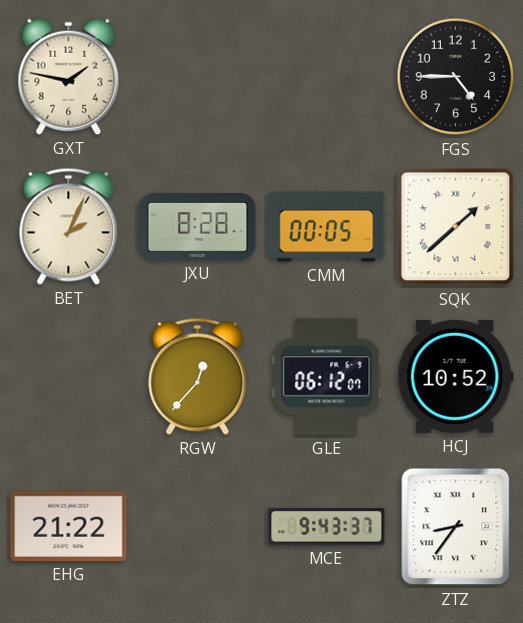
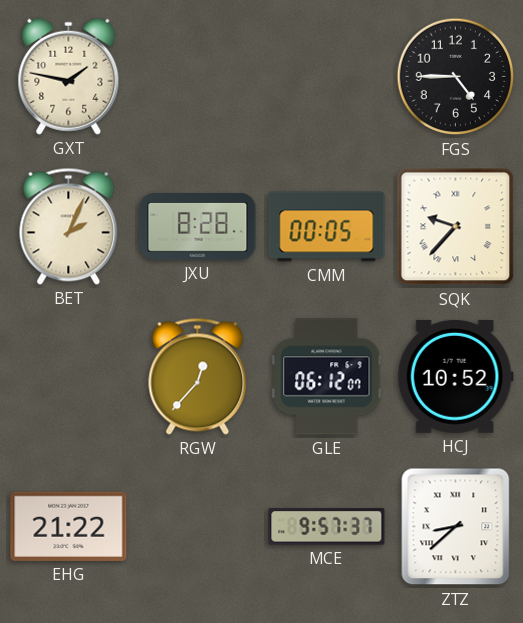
SQK: 1:38 -> 9:37
MCE: 9:43 -> 9:57
ZTZ: 8:36 -> 8:38
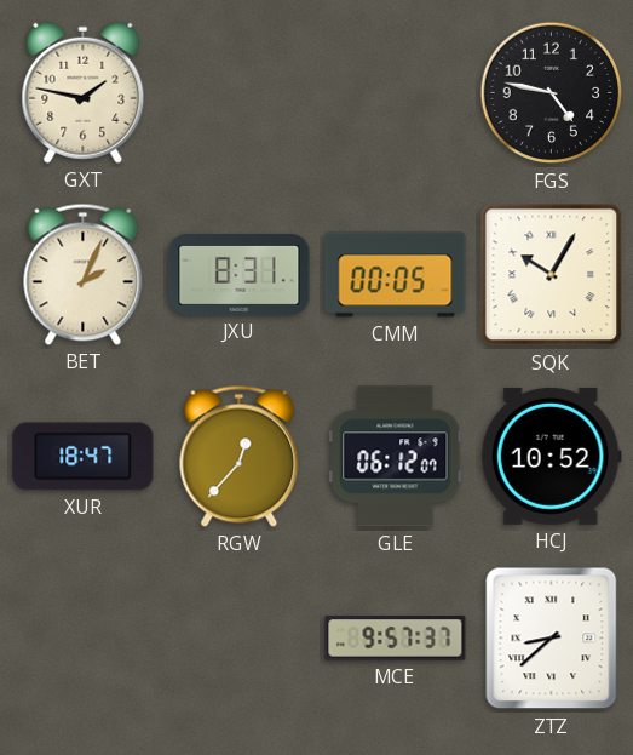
FGS: 4:45 -> 4:47
JXU: 8:28 -> 8:31
SQK: 9:37 -> 10:05
XUR: none -> 18:47
EHG: 21:22 -> none
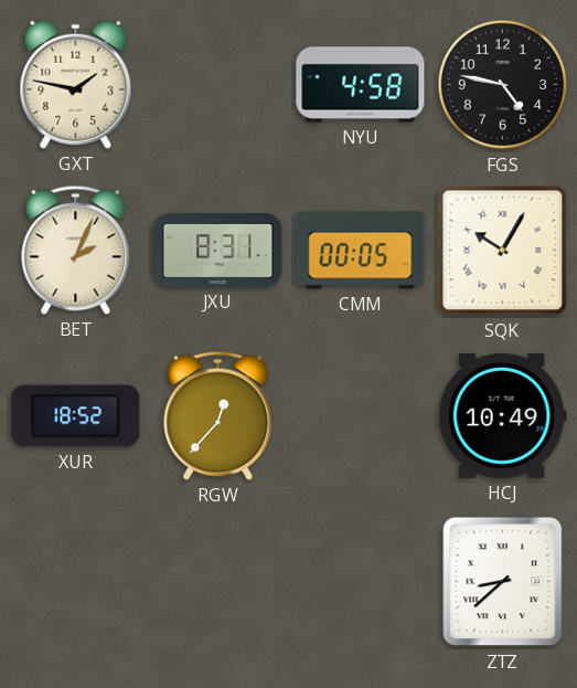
NYU: none -> 4:58
XUR: 18:47 -> 18:52
GLE: 06:12 -> none
HCJ: 10:52 -> 10:49
MCE: 9:57 -> none
